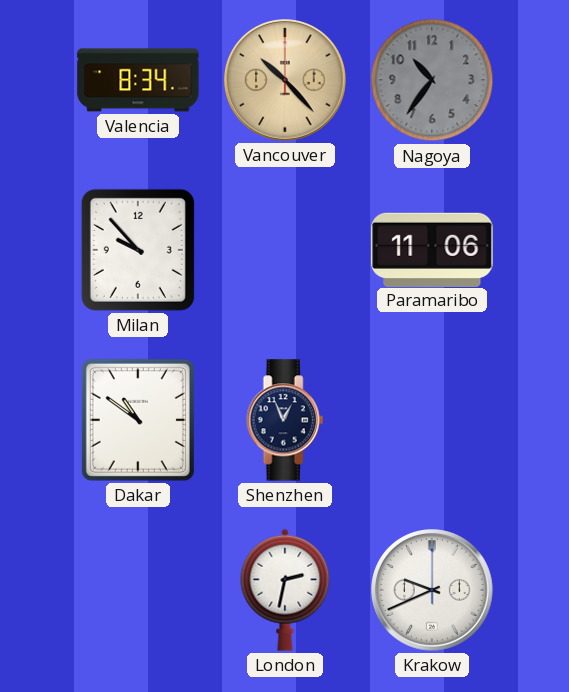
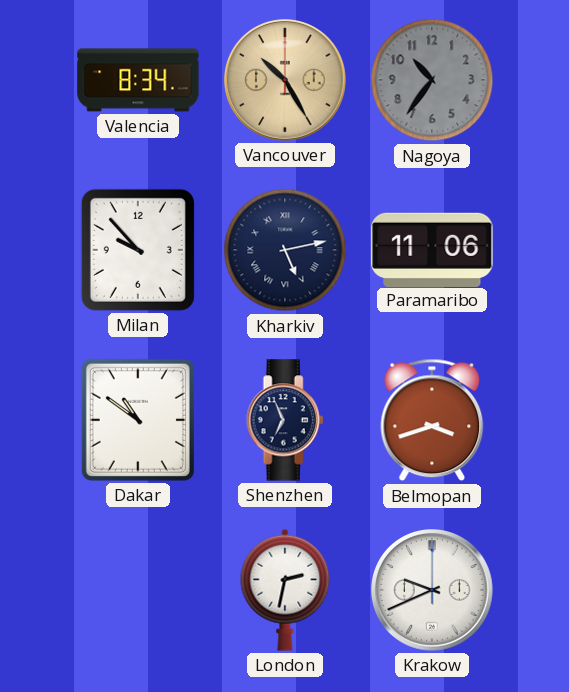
Vancouver: 10:23 -> 10:25
Kharkiv: none -> 5:13
Shenzhen: 12:56 -> 6:56
Belmopan: none -> 3:42
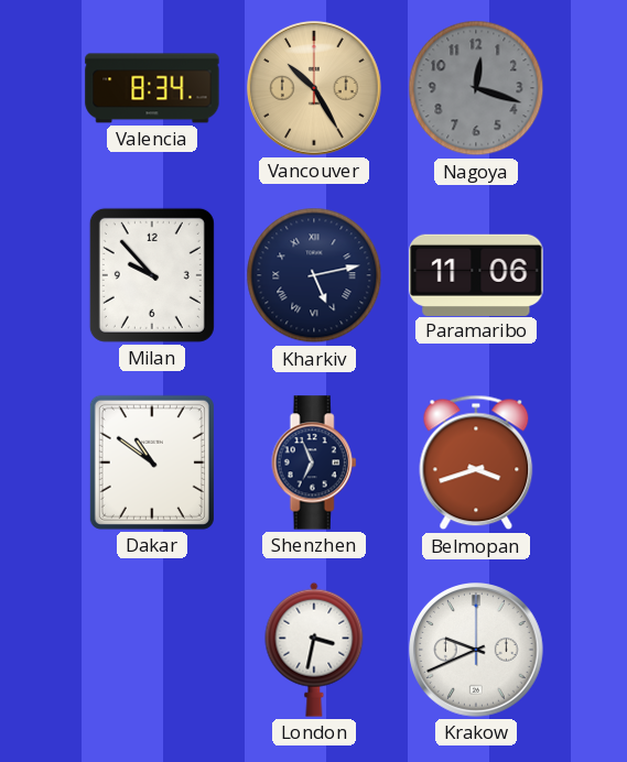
Nagoya: 10:36 -> 12:18
London: 2:32 -> 3:32
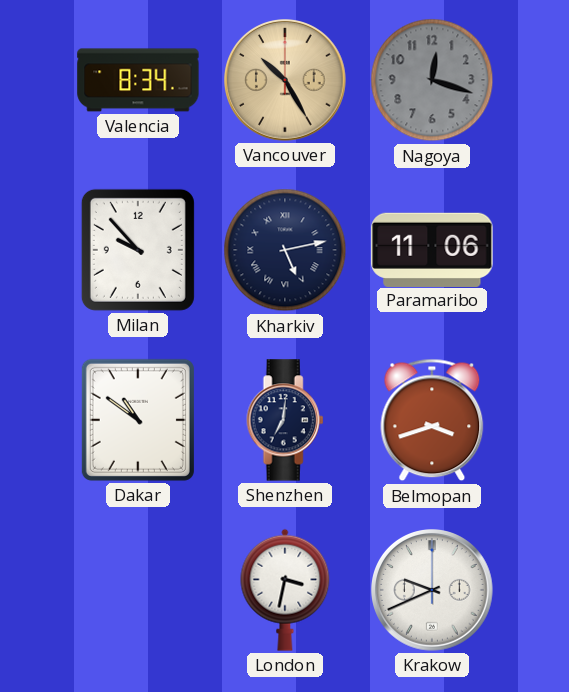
Shenzhen: 6:56 -> 7:01
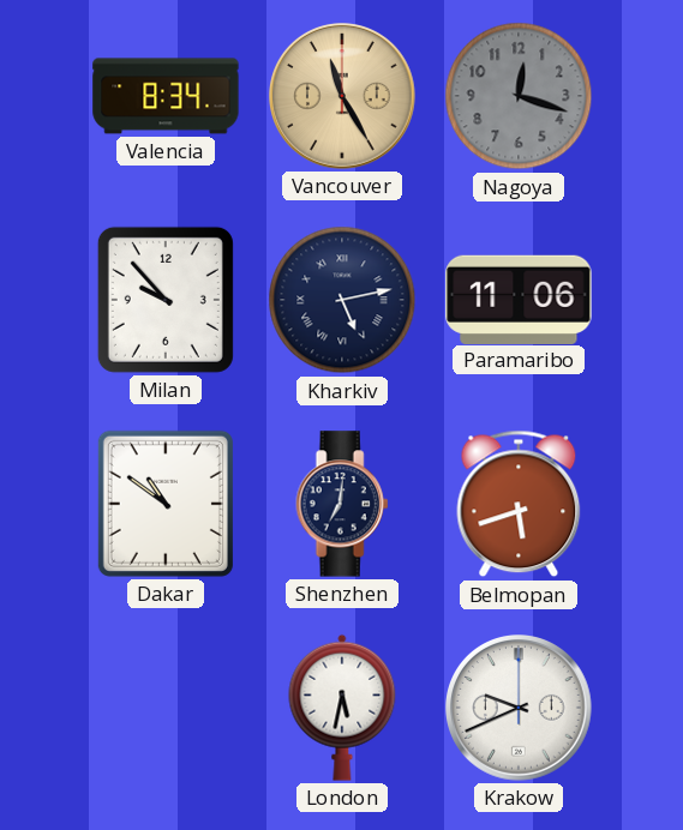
Vancouver: 10:25 -> 11:25
Belmopan: 3:42 -> 5:42
London: 3:32 -> 5:32
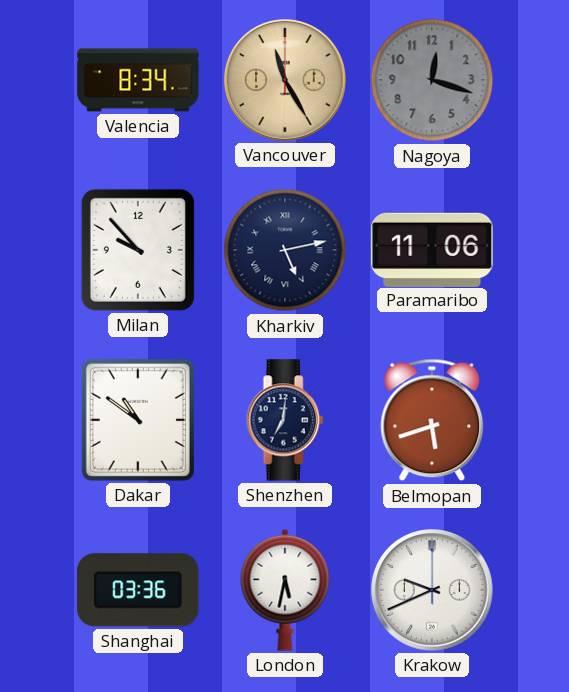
Shanghai: none -> 03:36
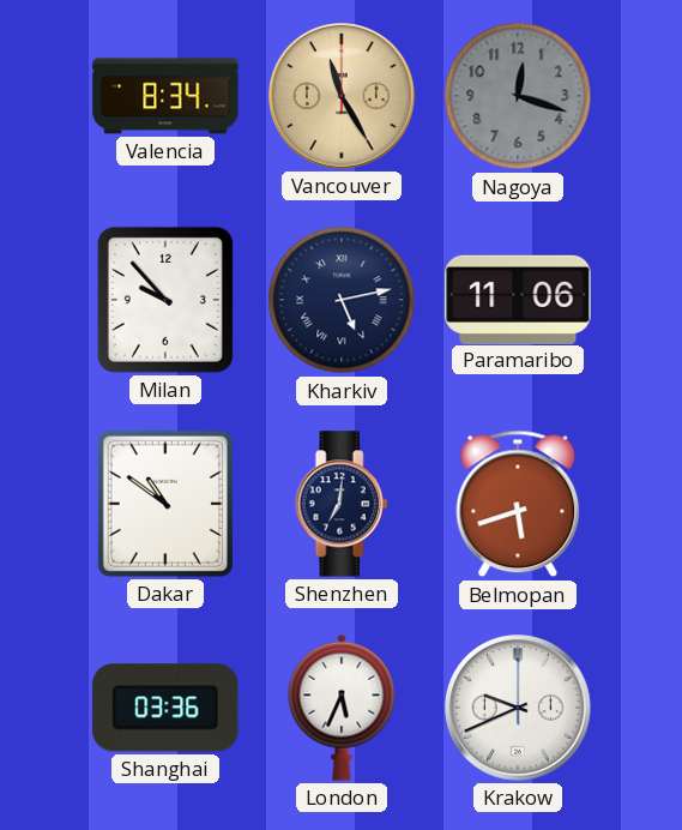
London: 5:32 -> 5:34
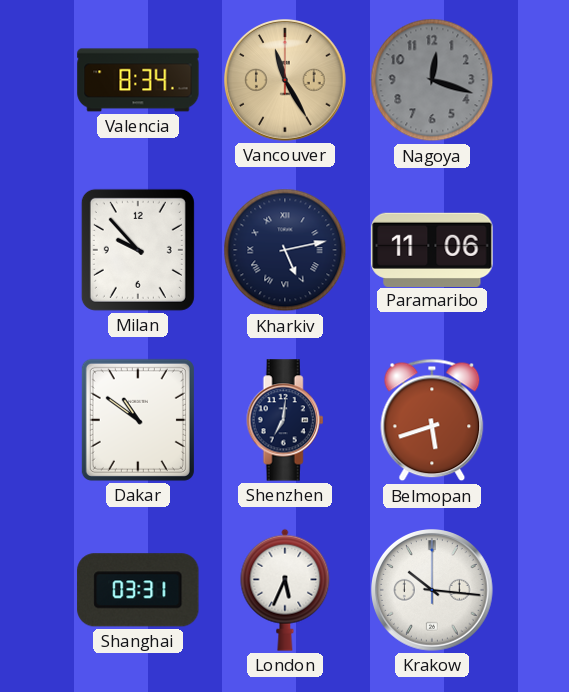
Shanghai: 03:36 -> 03:31
Krakow: 9:41 -> 10:16
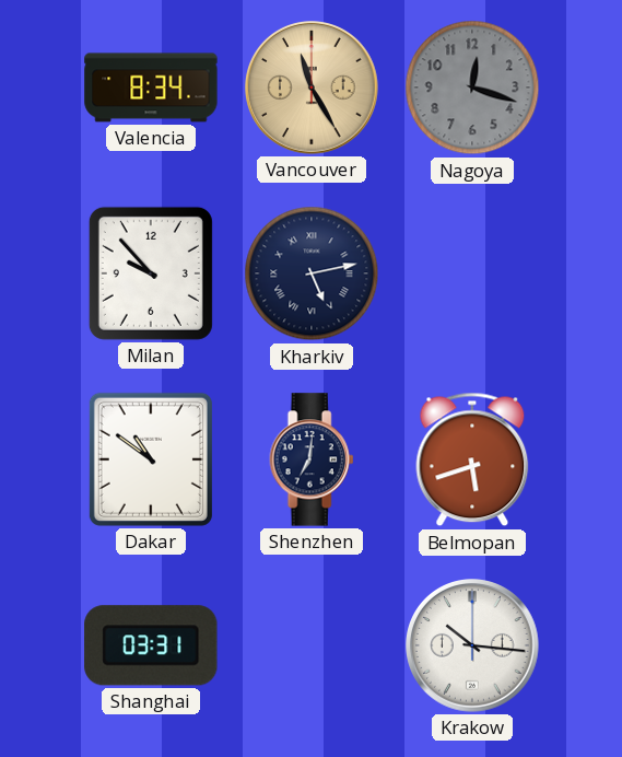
Paramaribo: 11:06 -> none
London: 5:34 -> none
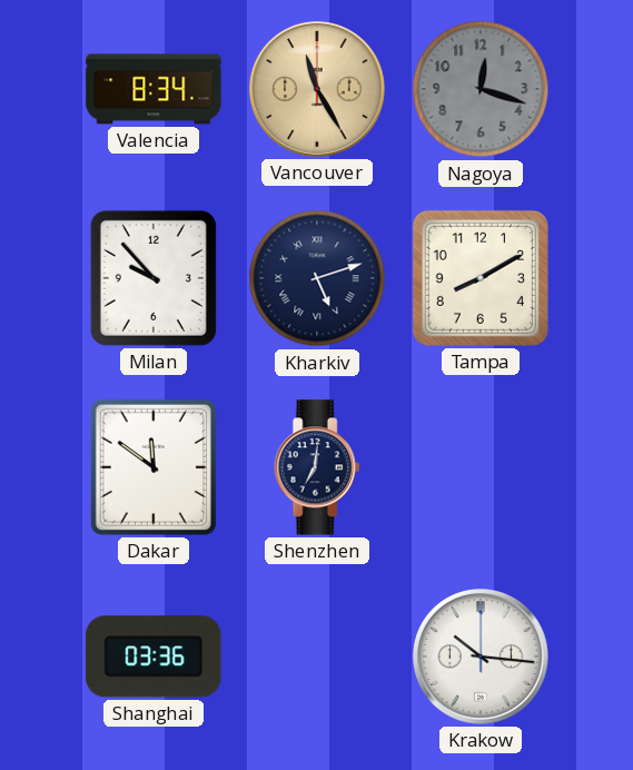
Kharkiv: 5:13 -> 5:12
Tampa: none -> 8:10
Dakar: 10:51 -> 11:51
Belmopan: 5:42 -> none
Shanghai: 03:31 -> 03:36
